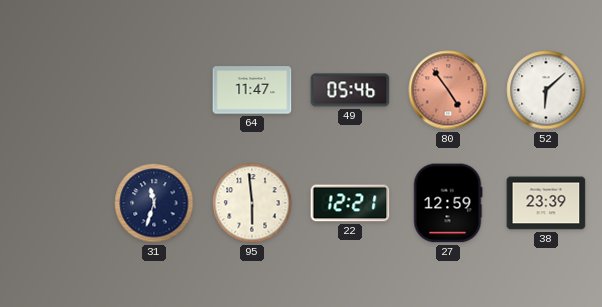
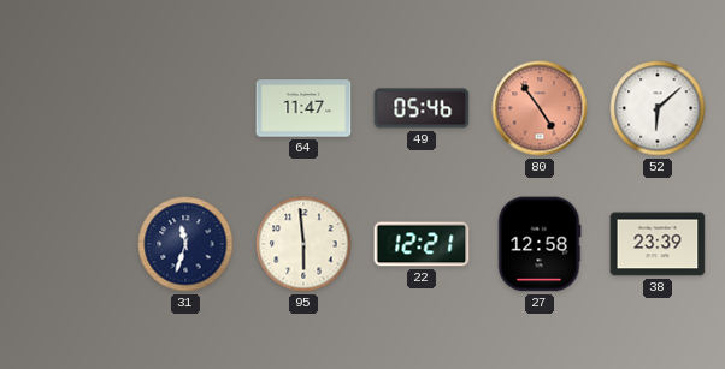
27: 12:59 -> 12:58
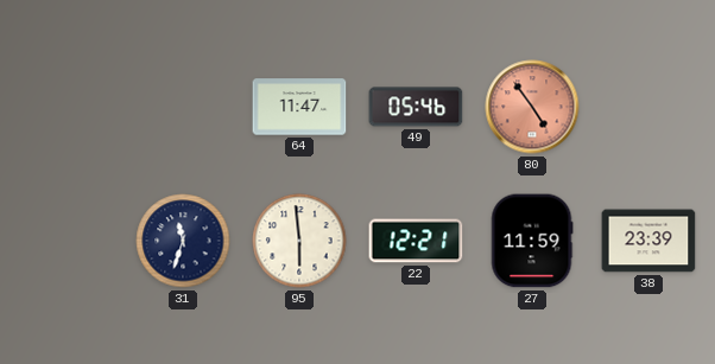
52: 6:08 -> none
27: 12:58 -> 11:59
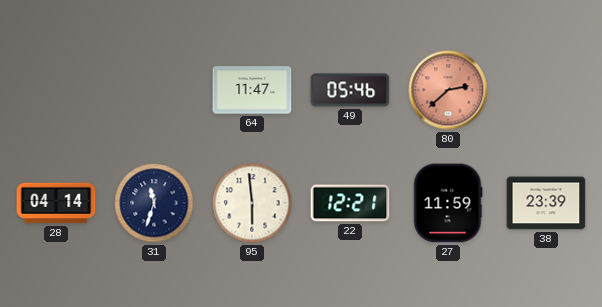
80: 4:54 -> 2:38
28: none -> 04:14
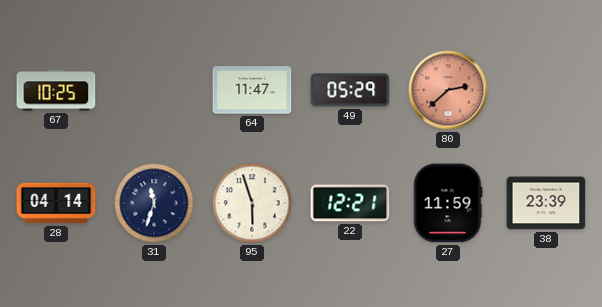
67: none -> 10:25
49: 05:46 -> 05:29
95: 5:59 -> 5:57
